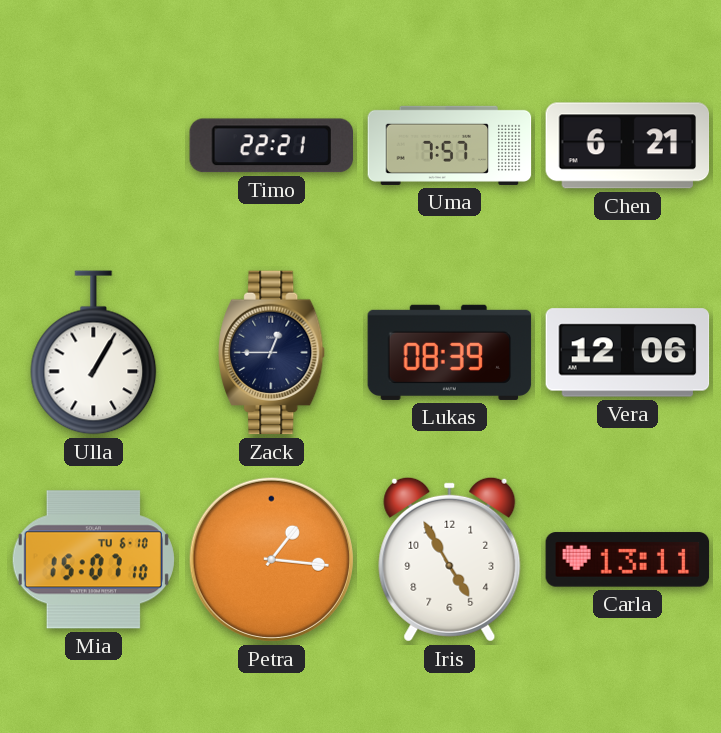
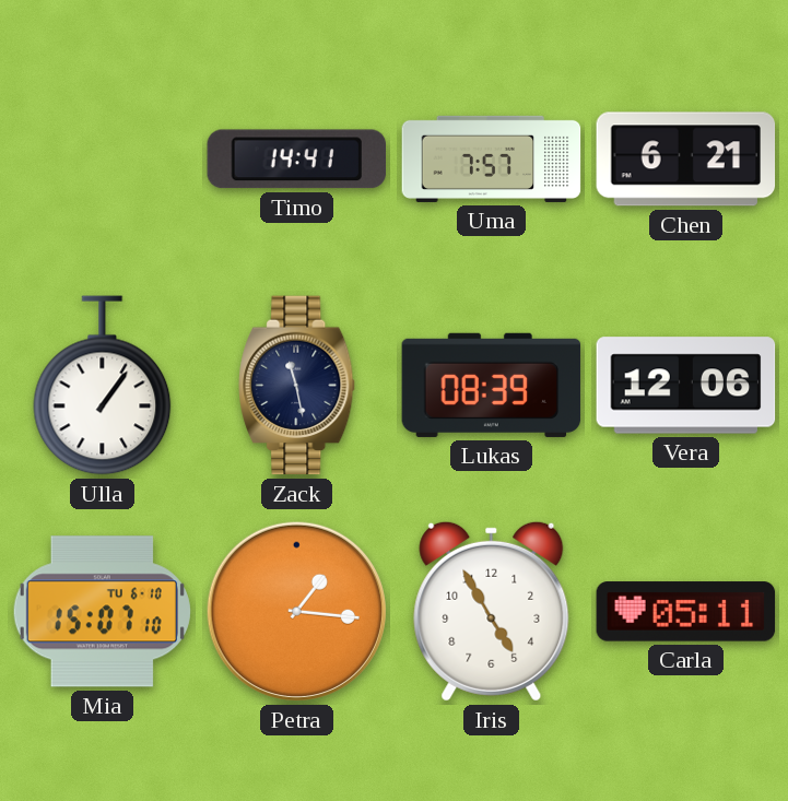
Timo: 22:21 -> 14:41
Ulla: 1:05 -> 1:06
Zack: 12:45 -> 11:28
Carla: 13:11 -> 05:11
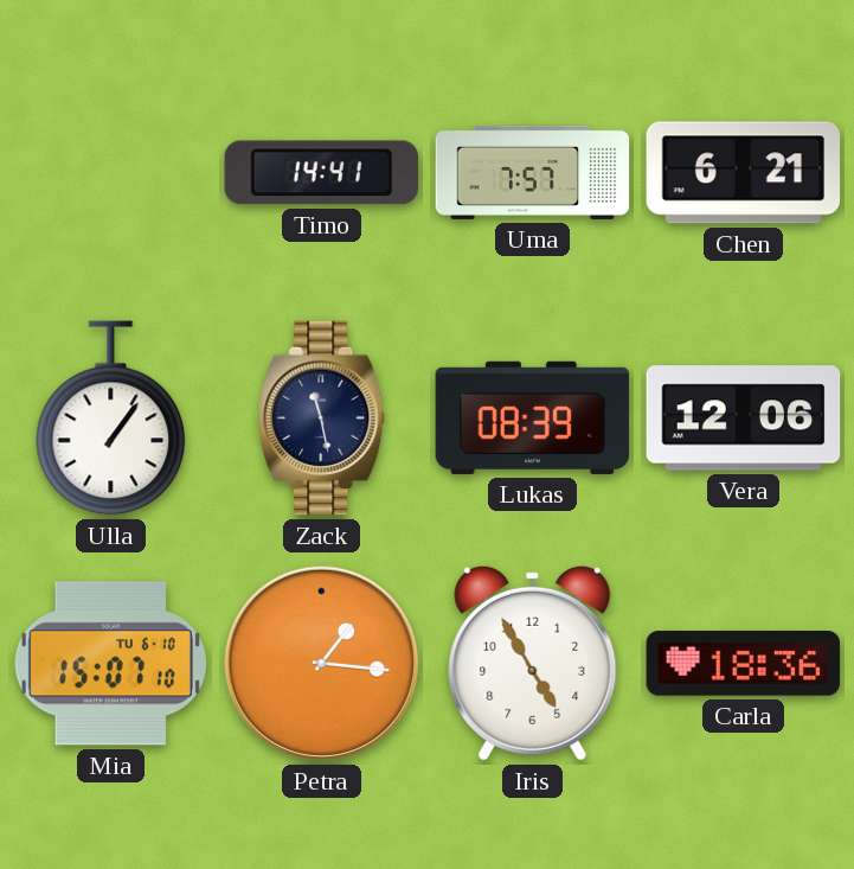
Carla: 05:11 -> 18:36
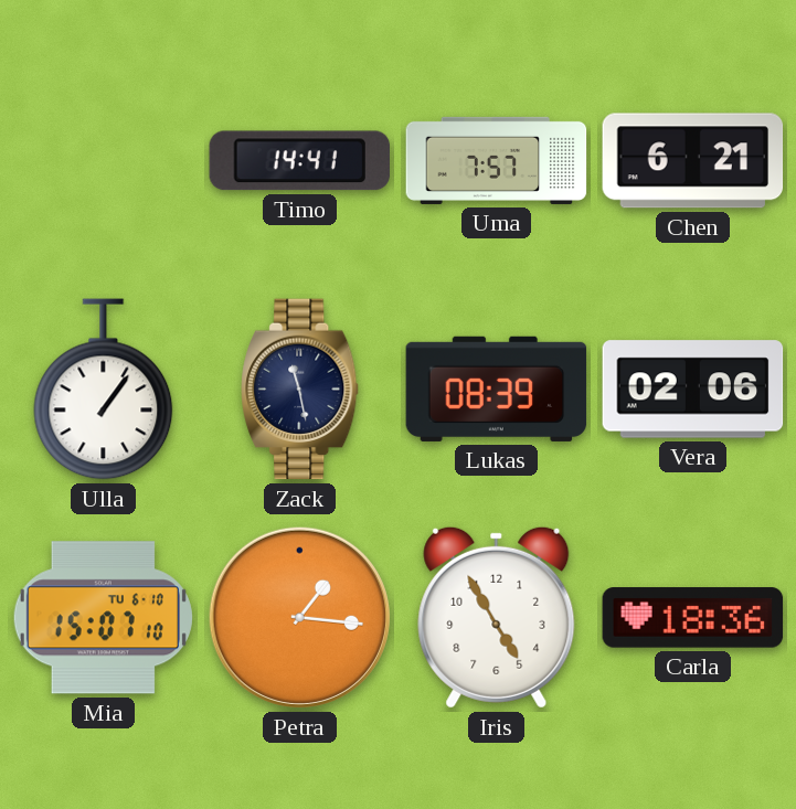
Vera: 12:06 -> 02:06
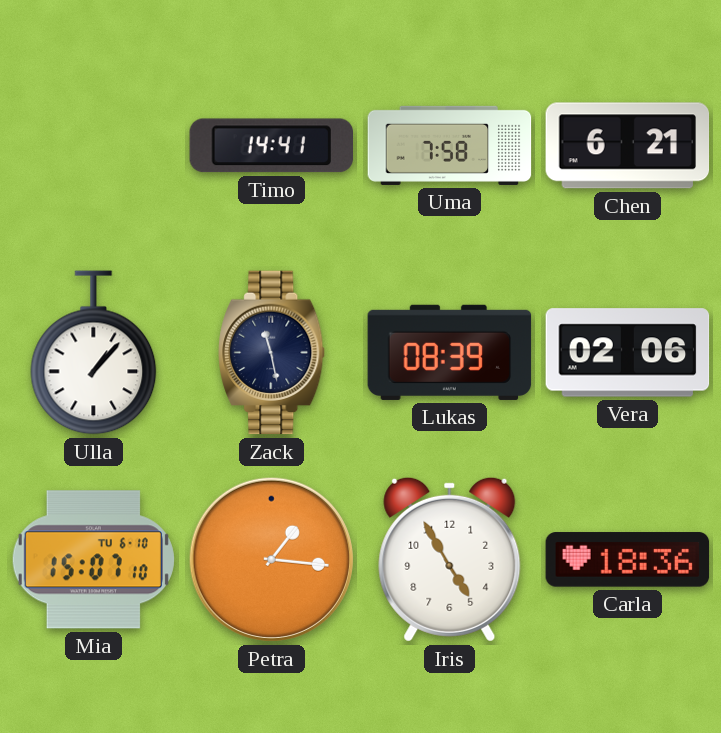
Uma: 7:57 -> 7:58
Ulla: 1:06 -> 1:07
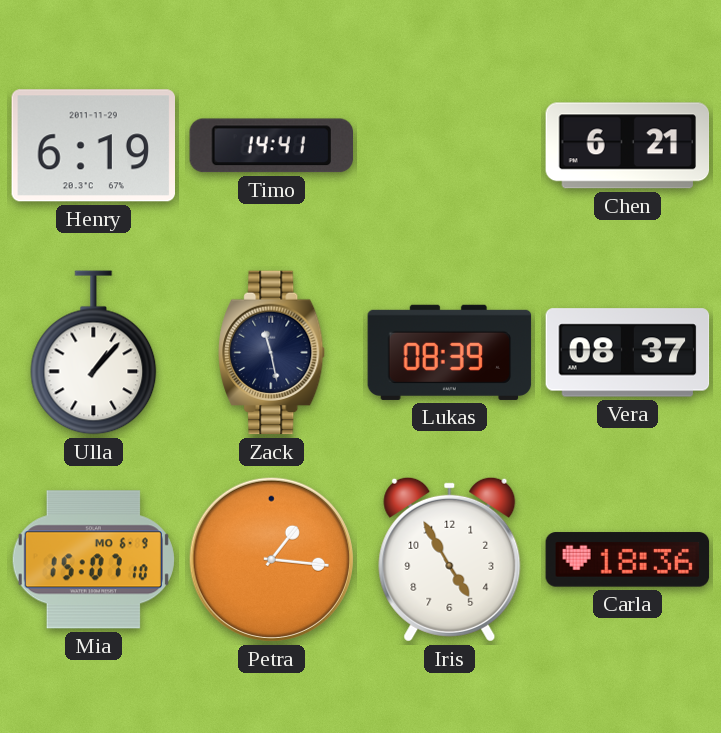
Henry: none -> 6:19
Uma: 7:58 -> none
Vera: 02:06 -> 08:37
Mia date: TU 6-10 -> MO 6-9
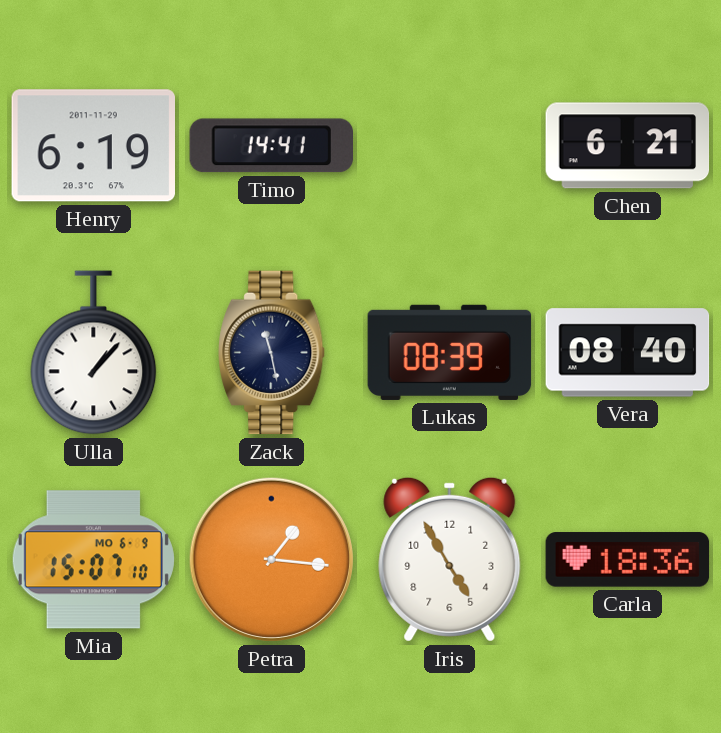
Vera: 08:37 -> 08:40
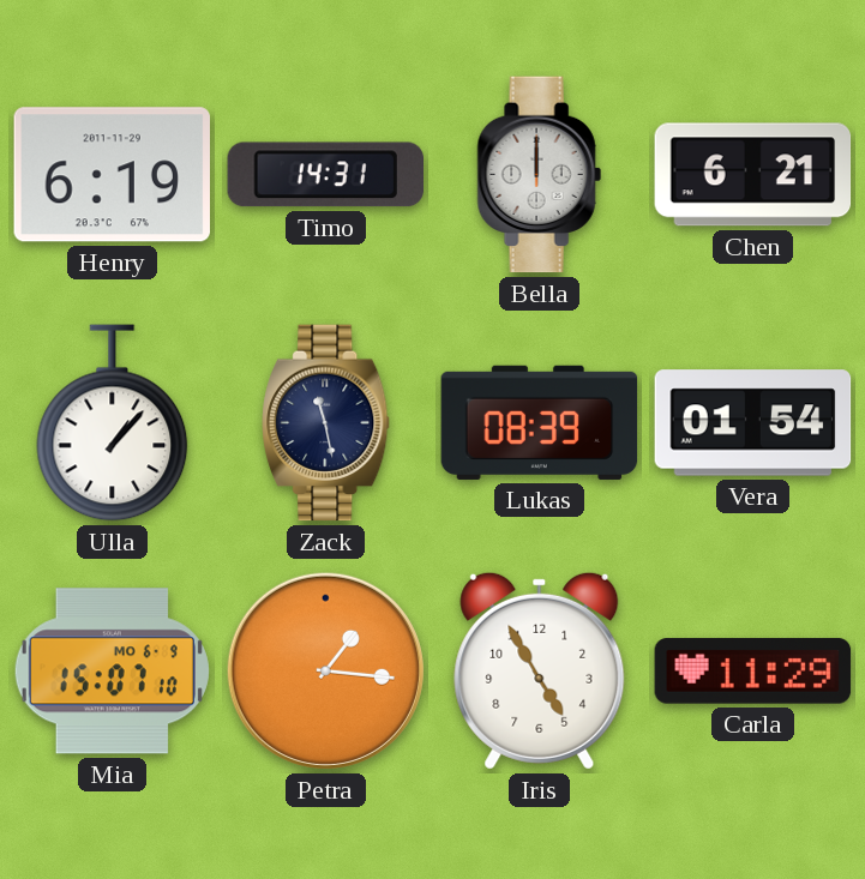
Timo: 14:41 -> 14:31
Bella: none -> 12:00
Vera: 08:40 -> 01:54
Carla: 18:36 -> 11:29
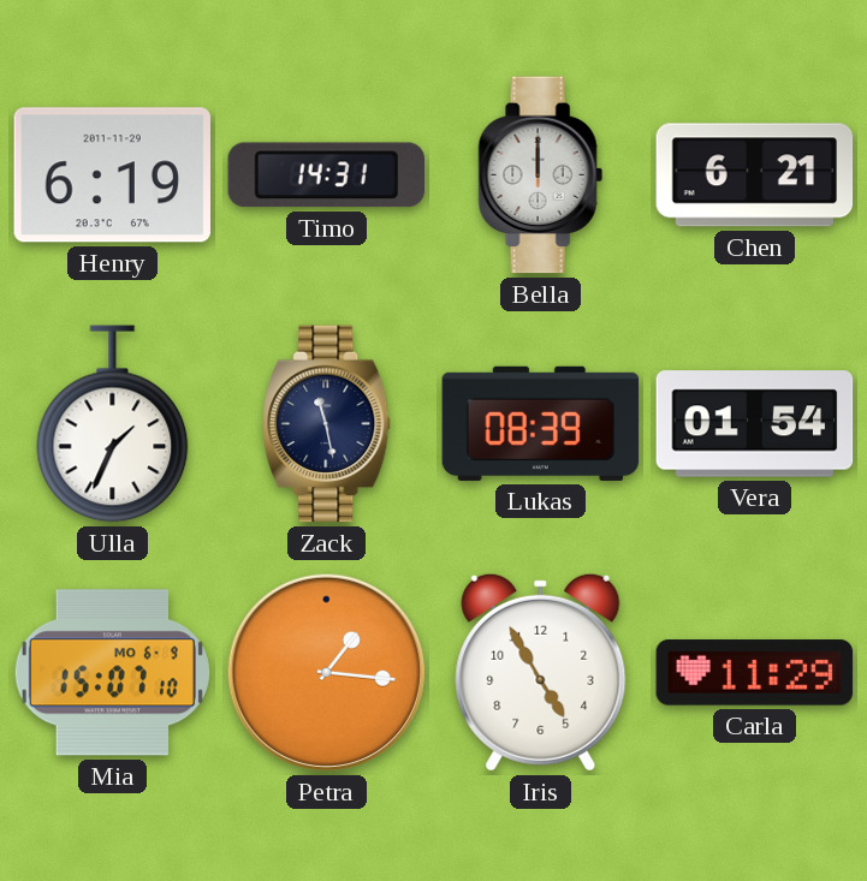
Ulla: 1:07 -> 1:34
